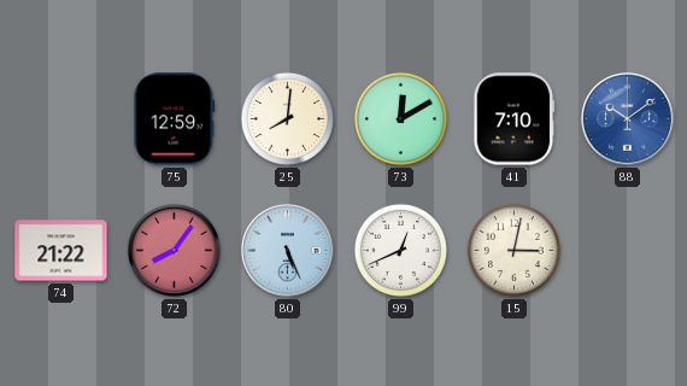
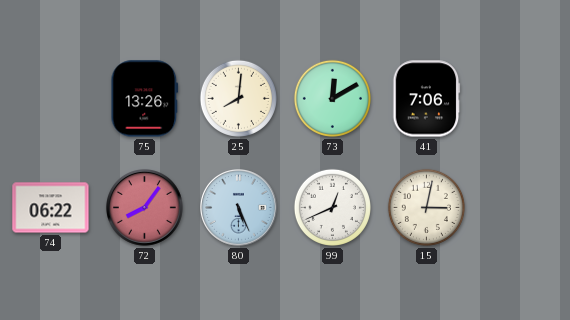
75: 12:59 -> 13:26
41: 7:10 -> 7:06
88: 10:09 -> none
74: 21:22 -> 06:22
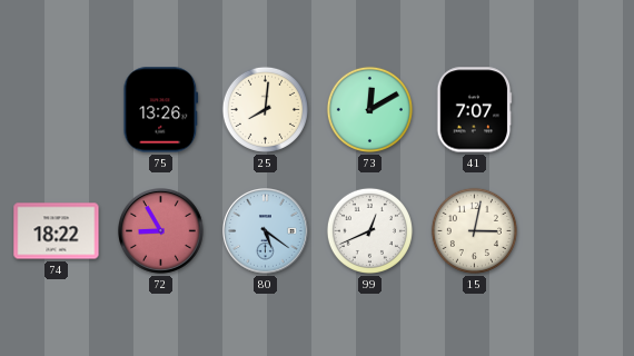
41: 7:06 -> 7:07
74: 06:22 -> 18:22
72: 8:06 -> 8:55
80: 5:26 -> 5:21
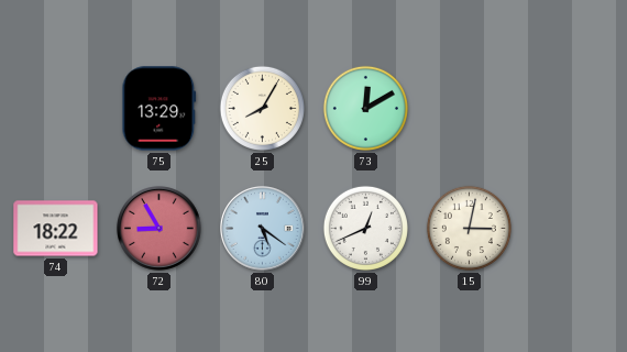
75: 13:26 -> 13:29
25: 8:01 -> 8:05
41: 7:07 -> none
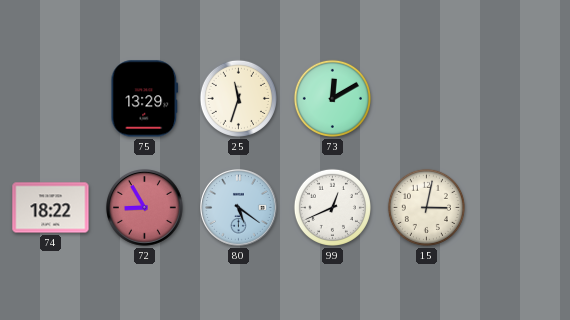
25: 8:05 -> 11:33
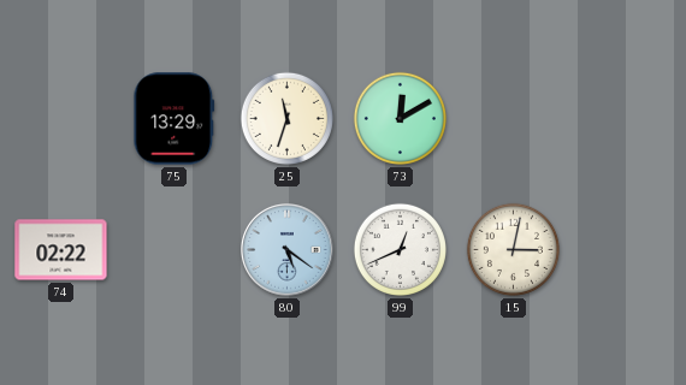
74: 18:22 -> 02:22
72: 8:55 -> none
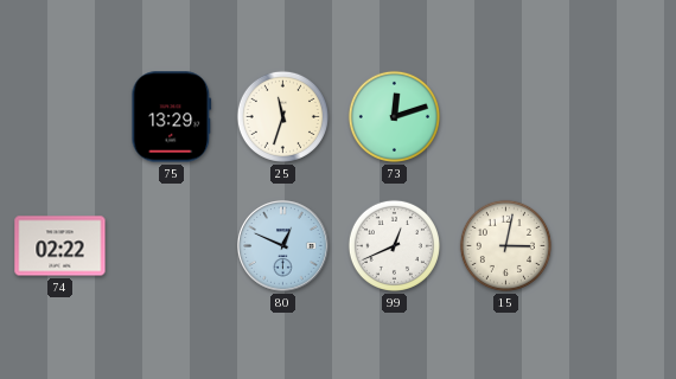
73: 12:10 -> 12:12
80: 5:21 -> 12:49
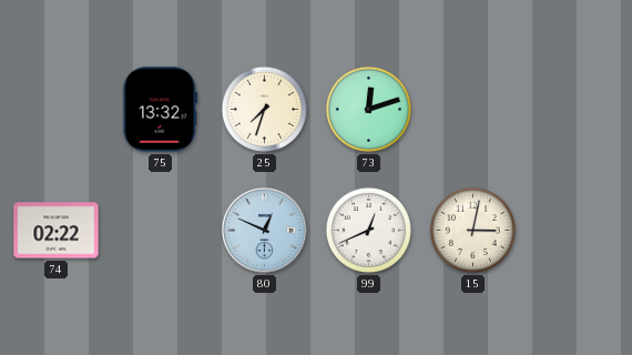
75: 13:29 -> 13:32
25: 11:33 -> 7:33
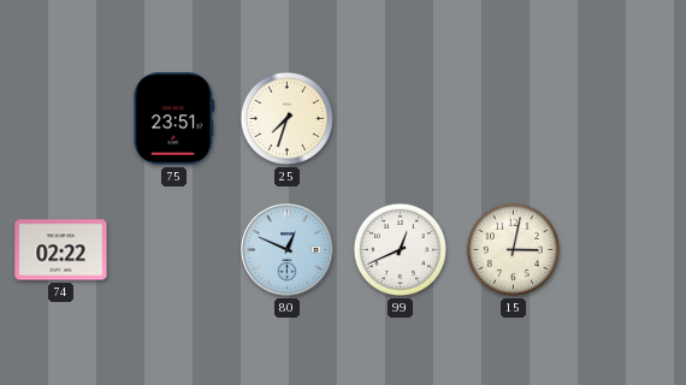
75: 13:32 -> 23:51
73: 12:12 -> none
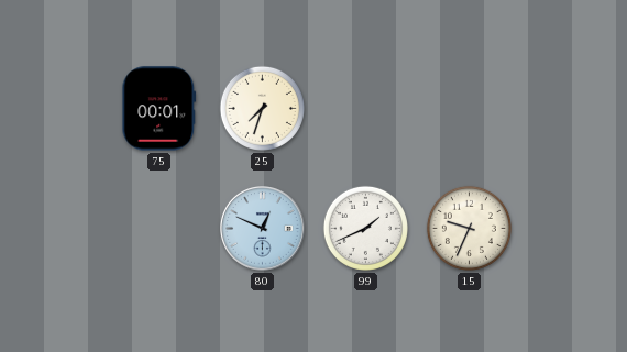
75: 23:51 -> 00:01
74: 02:22 -> none
99: 12:41 -> 1:41
15: 3:02 -> 9:34
